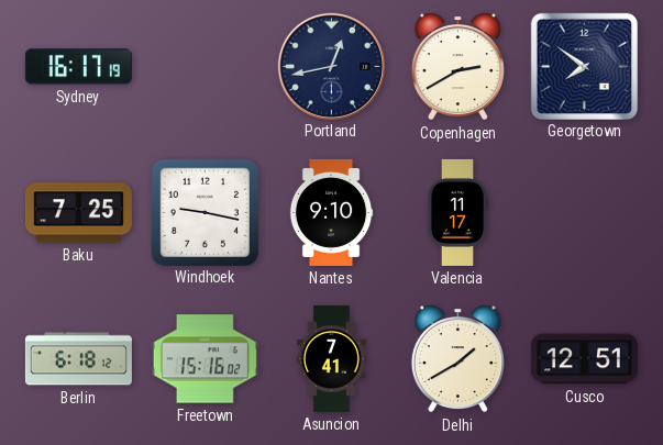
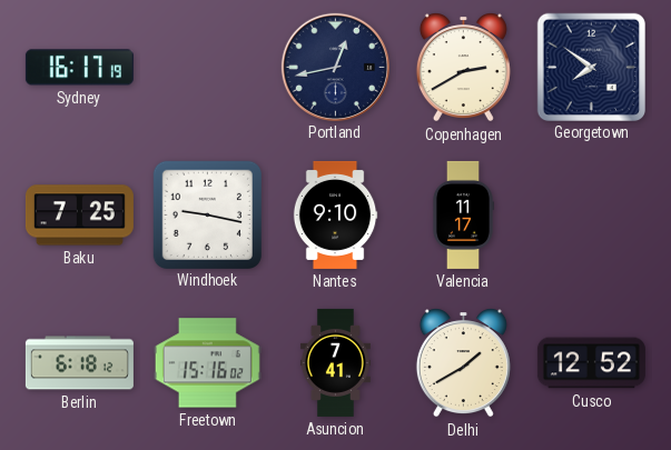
Cusco: 12:51 -> 12:52
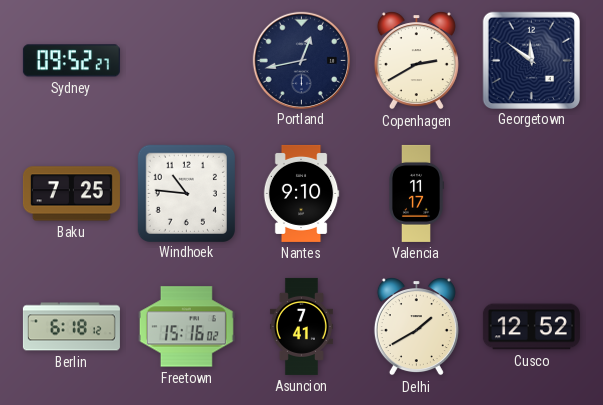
Sydney: 16:17 -> 09:52
Georgetown: 7:51 -> 11:51
Windhoek: 9:17 -> 10:46
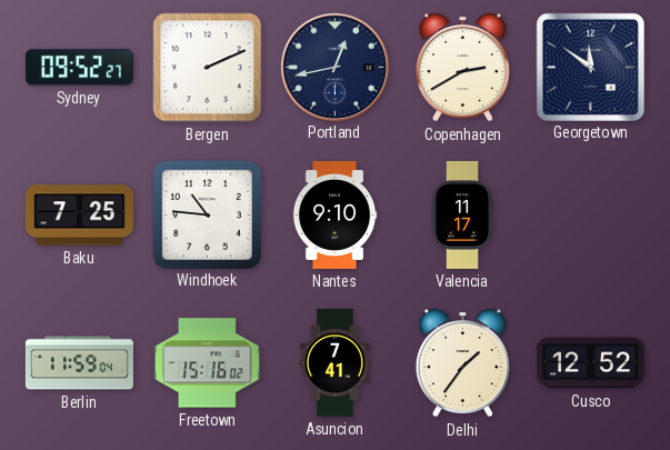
Bergen: none -> 2:11
Berlin: 6:18 -> 11:59
Delhi: 1:40 -> 1:36
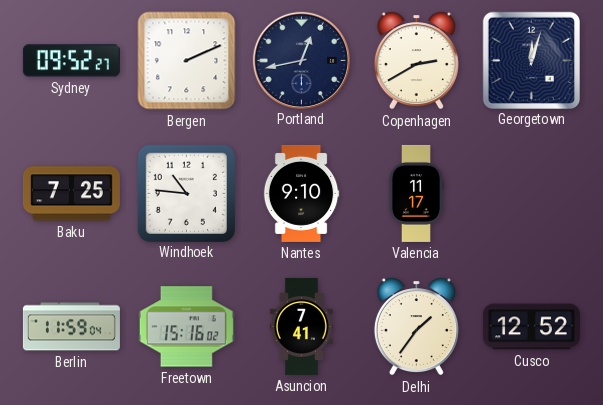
Georgetown: 11:51 -> 12:03
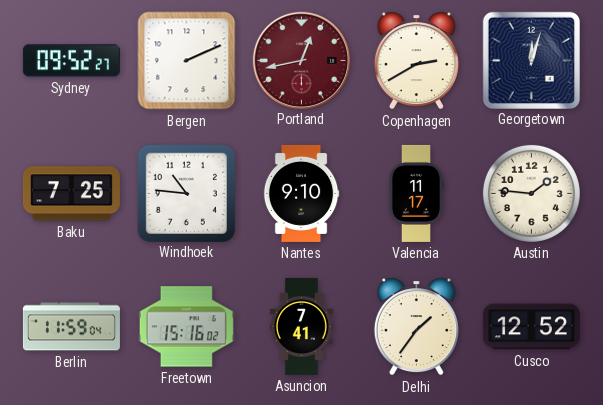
Portland dial: navy -> burgundy
Austin: none -> 1:46
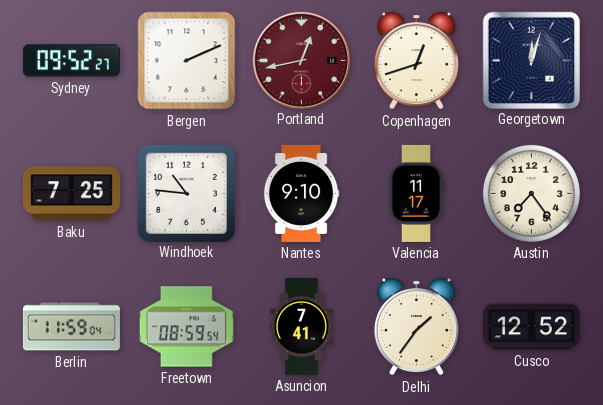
Copenhagen: 2:40 -> 12:42
Austin: 1:46 -> 7:24
Freetown: 15:16 -> 08:59
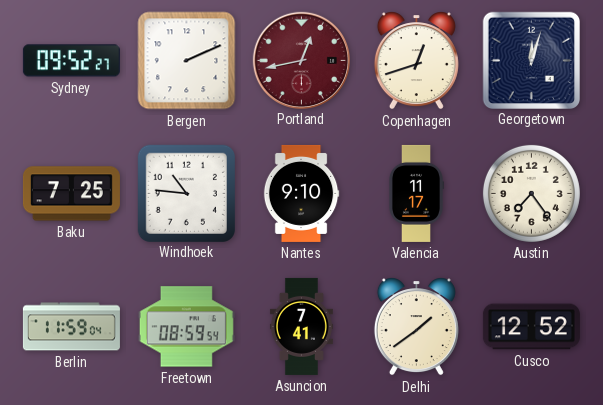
Delhi: 1:36 -> 1:39
